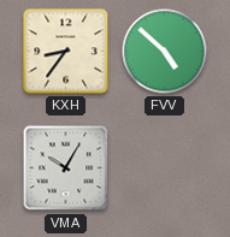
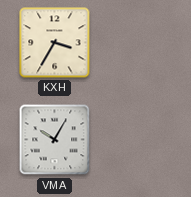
KXH: 8:36 -> 3:35
FVV: 4:52 -> none
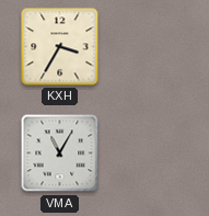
VMA: 10:05 -> 11:05
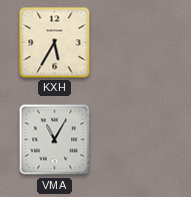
KXH: 3:35 -> 5:35
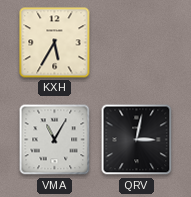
QRV: none -> 3:02
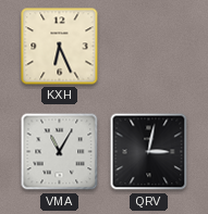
KXH: 5:35 -> 6:26
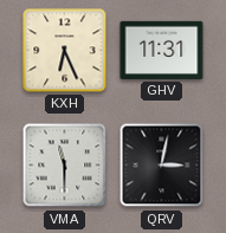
GHV: none -> 11:31
VMA: 11:05 -> 11:30
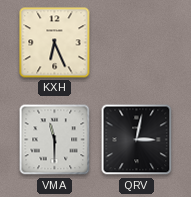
GHV: 11:31 -> none
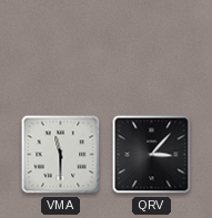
KXH: 6:26 -> none
QRV: 3:02 -> 3:07
